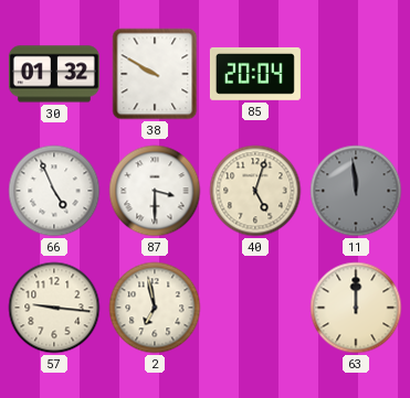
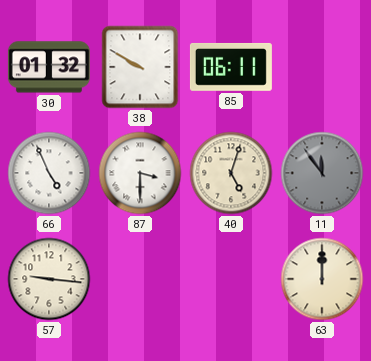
85: 20:04 -> 06:11
11: 11:59 -> 11:54
2: 6:58 -> none
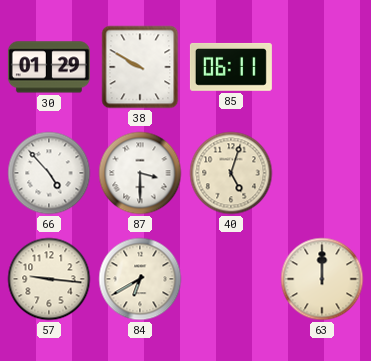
30: 01:32 -> 01:29
66: 4:56 -> 4:53
11: 11:54 -> none
84: none -> 6:40
